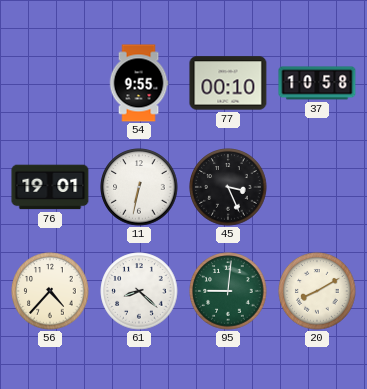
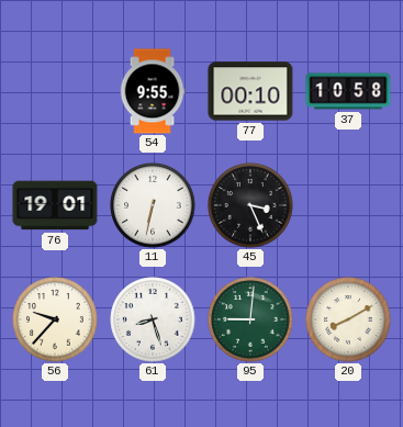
56: 4:37 -> 9:37
61: 8:22 -> 8:27
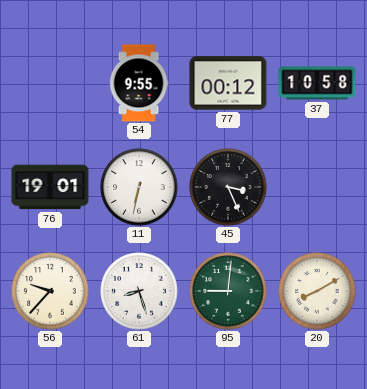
77: 00:10 -> 00:12
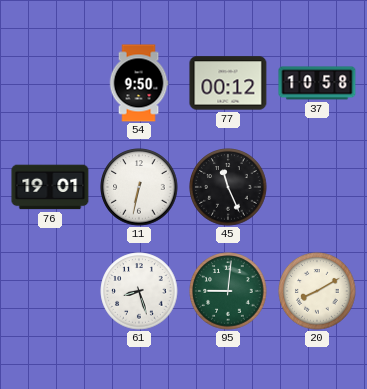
54: 9:55 -> 9:50
45: 3:26 -> 11:26
56: 9:37 -> none
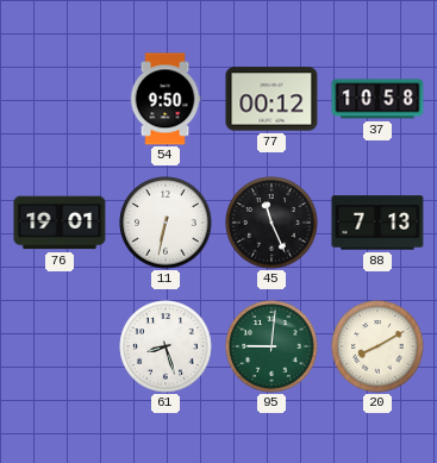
88: none -> 7:13
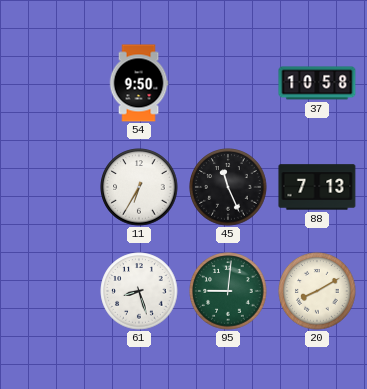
77: 00:12 -> none
76: 19:01 -> none
11: 6:32 -> 6:35
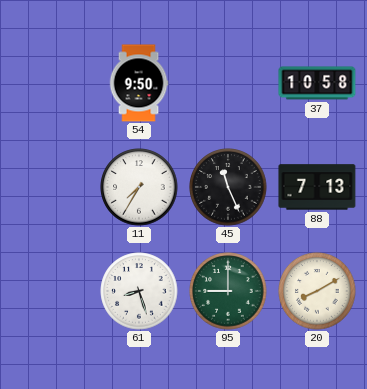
11: 6:35 -> 7:35
95: 9:01 -> 9:00
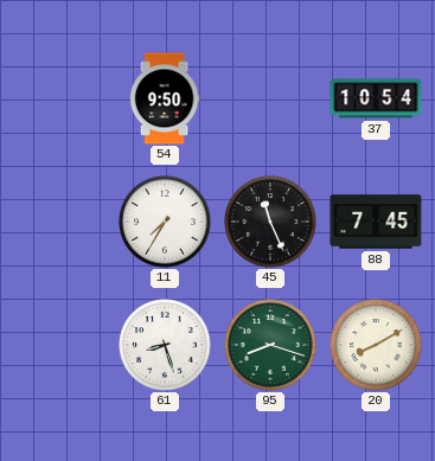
37: 10:58 -> 10:54
88: 7:13 -> 7:45
95: 9:00 -> 8:18
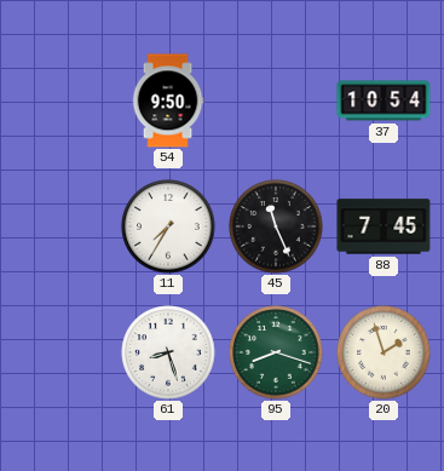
20: 8:10 -> 1:57
